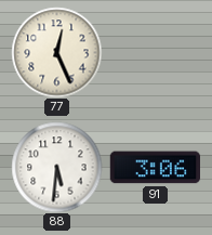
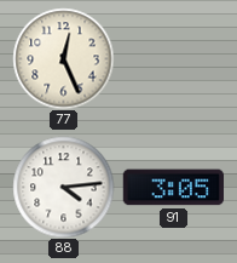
88: 5:31 -> 4:14
91: 3:06 -> 3:05
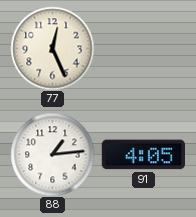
88: 4:14 -> 1:14
91: 3:05 -> 4:05
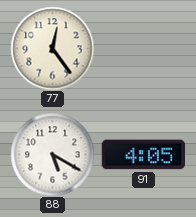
77: 12:26 -> 12:24
88: 1:14 -> 5:20
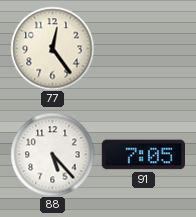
88: 5:20 -> 5:23
91: 4:05 -> 7:05
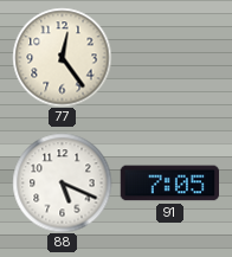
88: 5:23 -> 5:19
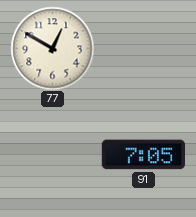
77: 12:24 -> 12:50
88: 5:19 -> none
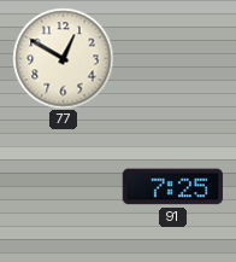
91: 7:05 -> 7:25
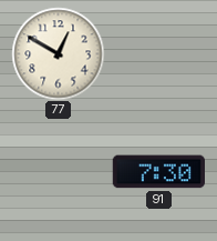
91: 7:25 -> 7:30
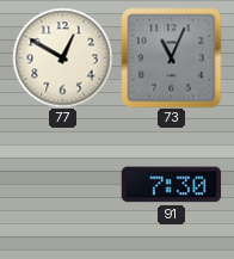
73: none -> 11:04
